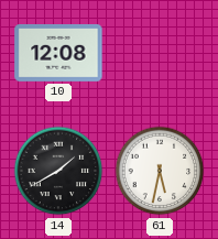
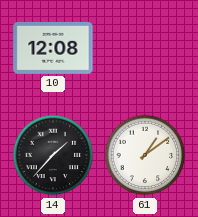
14: 1:40 -> 1:37
61: 5:32 -> 1:09
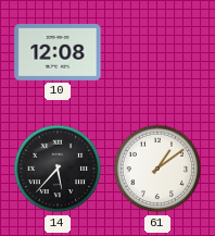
14: 1:37 -> 5:37
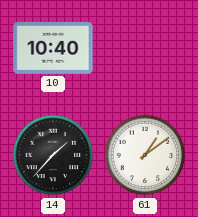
10: 12:08 -> 10:40
14: 5:37 -> 1:37
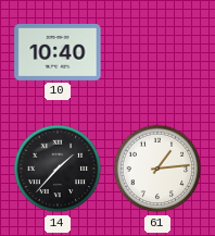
61: 1:09 -> 1:14
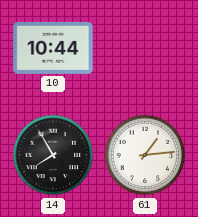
10: 10:40 -> 10:44
14: 1:37 -> 7:55
